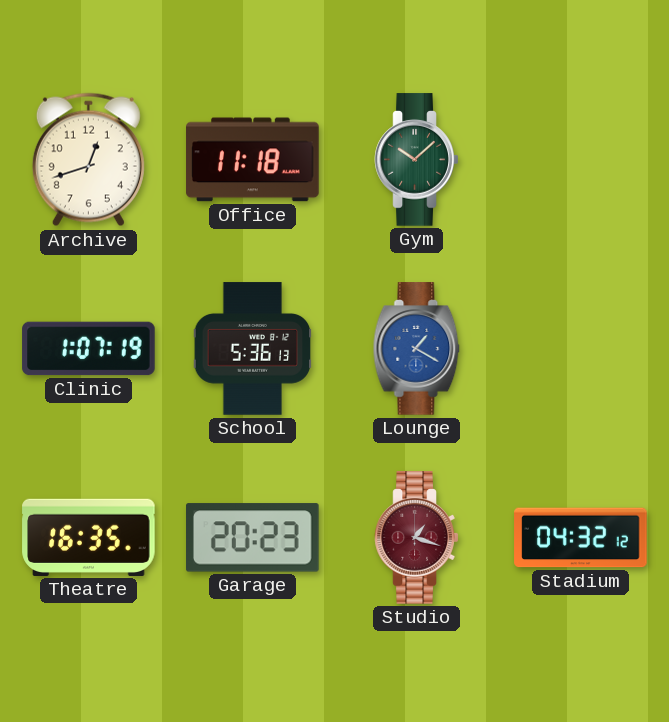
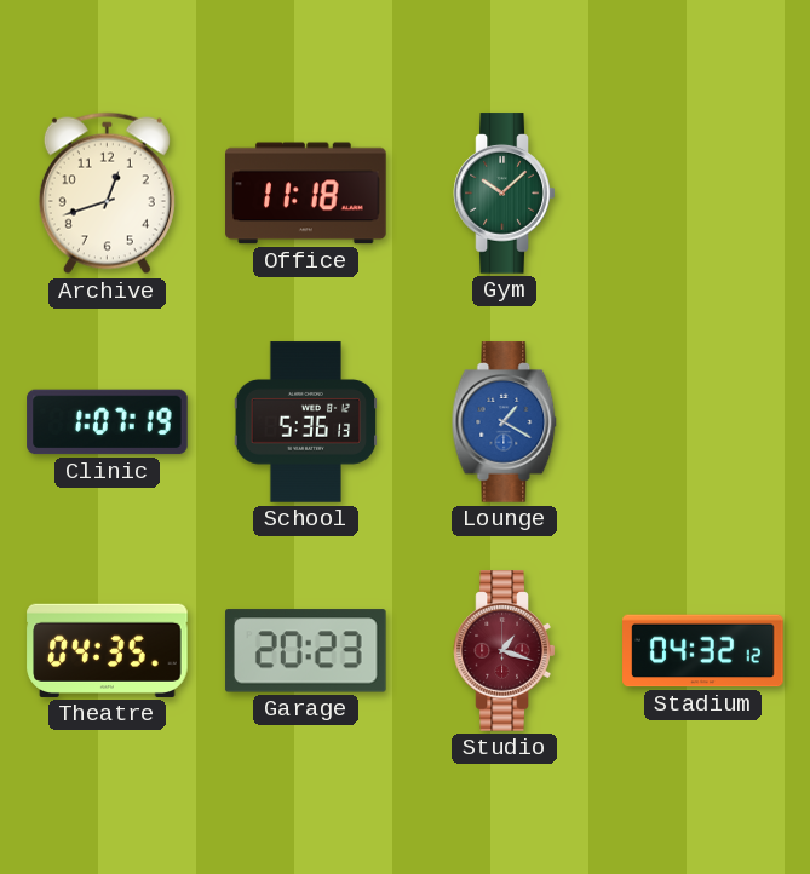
Theatre: 16:35 -> 04:35
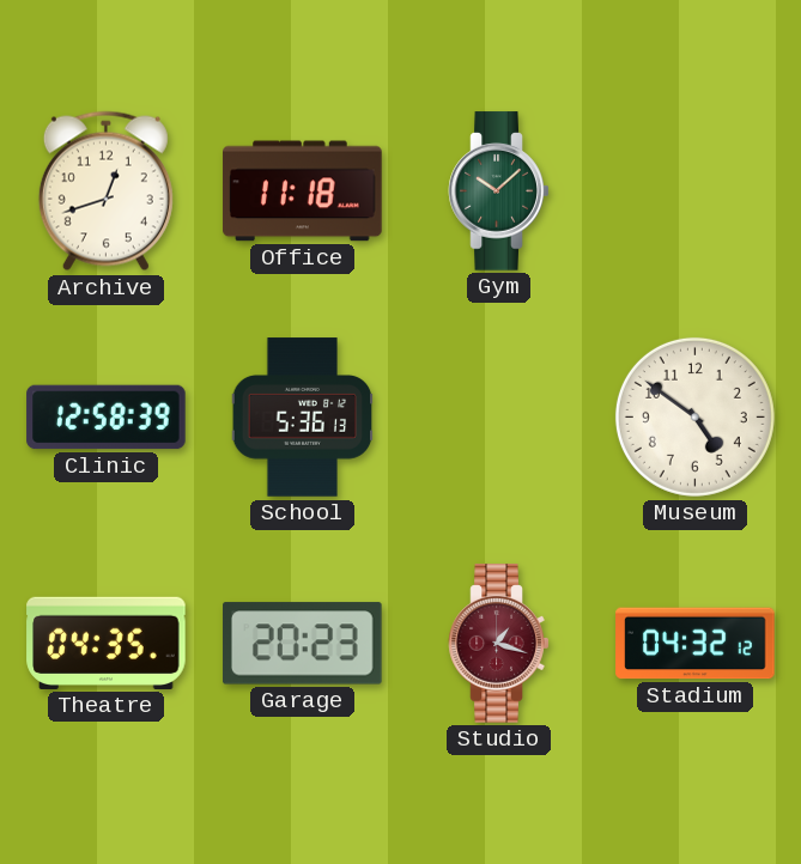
Clinic: 1:07 -> 12:58
Lounge: 1:20 -> none
Museum: none -> 4:51
